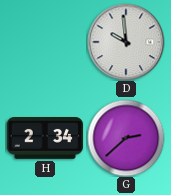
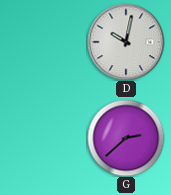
D: 9:59 -> 10:02
H: 2:34 -> none
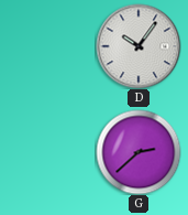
D: 10:02 -> 10:06
